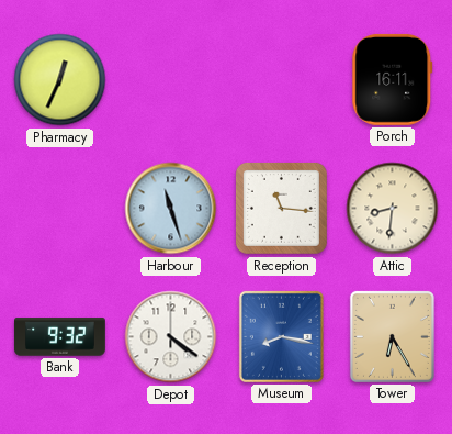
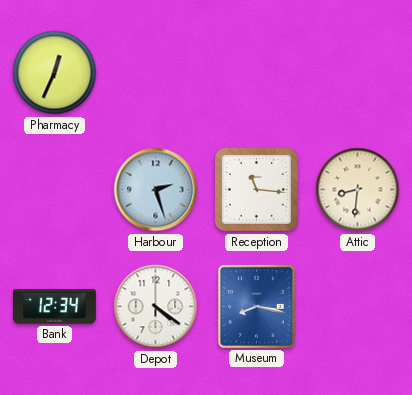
Porch: 16:11 -> none
Harbour: 11:27 -> 2:27
Bank: 9:32 -> 12:34
Tower: 6:25 -> none
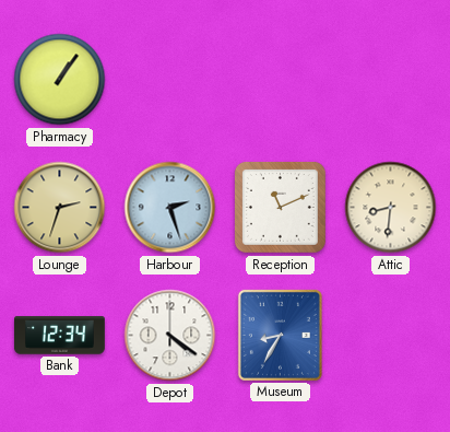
Pharmacy: 12:34 -> 1:06
Lounge: none -> 2:33
Reception: 11:16 -> 11:11
Museum: 8:17 -> 8:35
